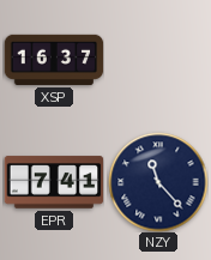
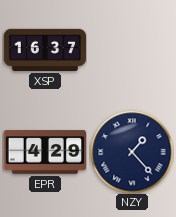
EPR: 7:41 -> 4:29
NZY: 11:23 -> 1:23
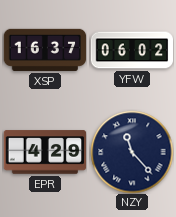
YFW: none -> 06:02
NZY: 1:23 -> 11:23
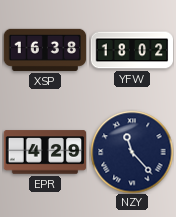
XSP: 16:37 -> 16:38
YFW: 06:02 -> 18:02
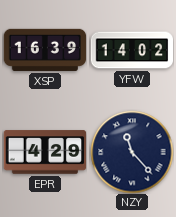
XSP: 16:38 -> 16:39
YFW: 18:02 -> 14:02
